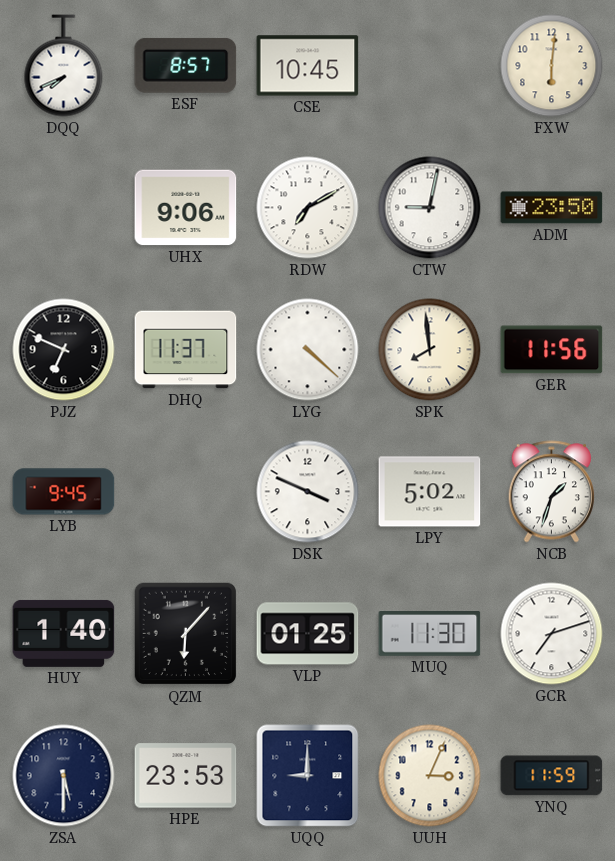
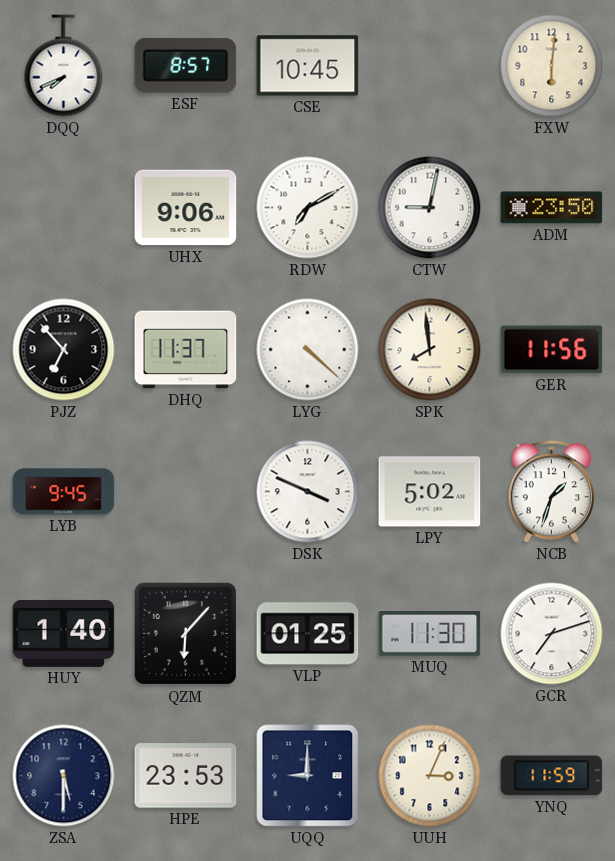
PJZ: 6:49 -> 6:53
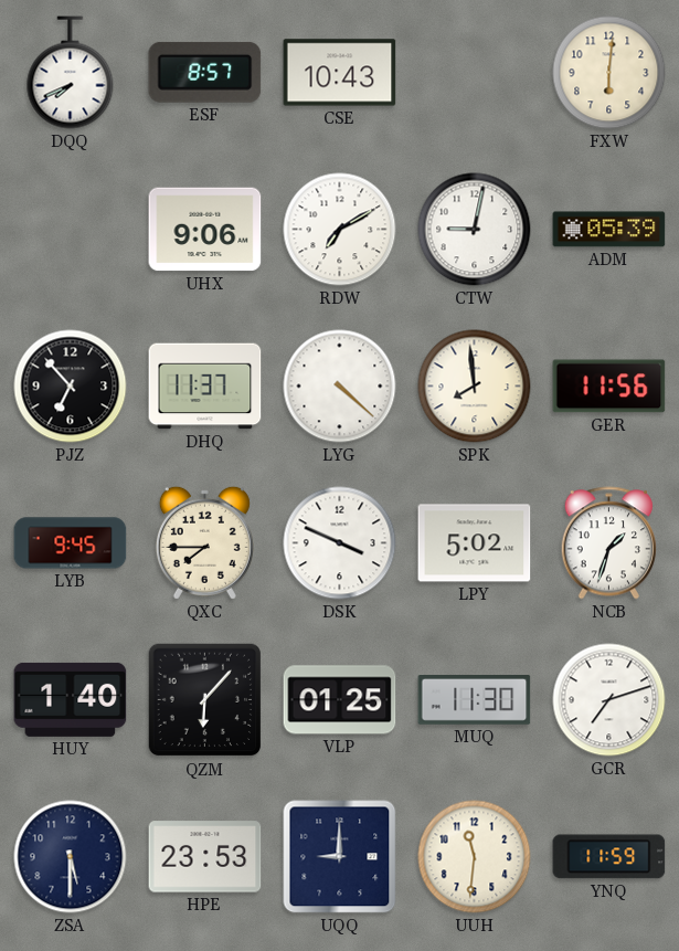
CSE: 10:45 -> 10:43
ADM: 23:50 -> 05:39
QXC: none -> 7:45
UUH: 3:04 -> 11:31
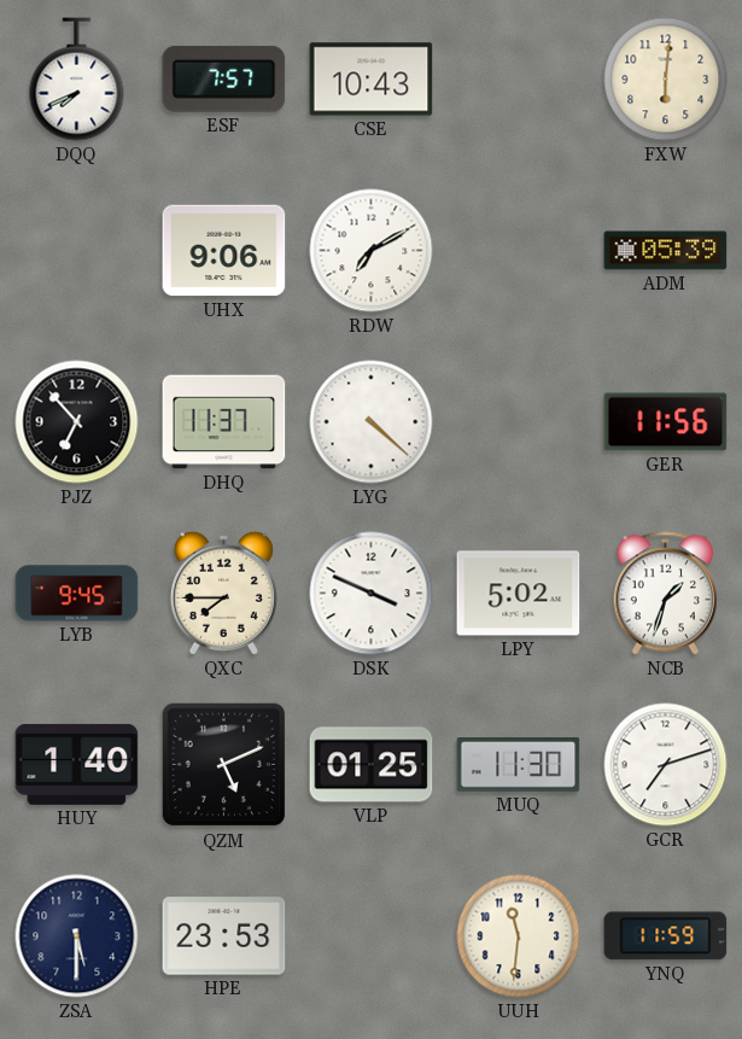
ESF: 8:57 -> 7:57
CTW: 9:02 -> none
SPK: 7:59 -> none
QZM: 6:07 -> 5:11
UQQ: 9:00 -> none
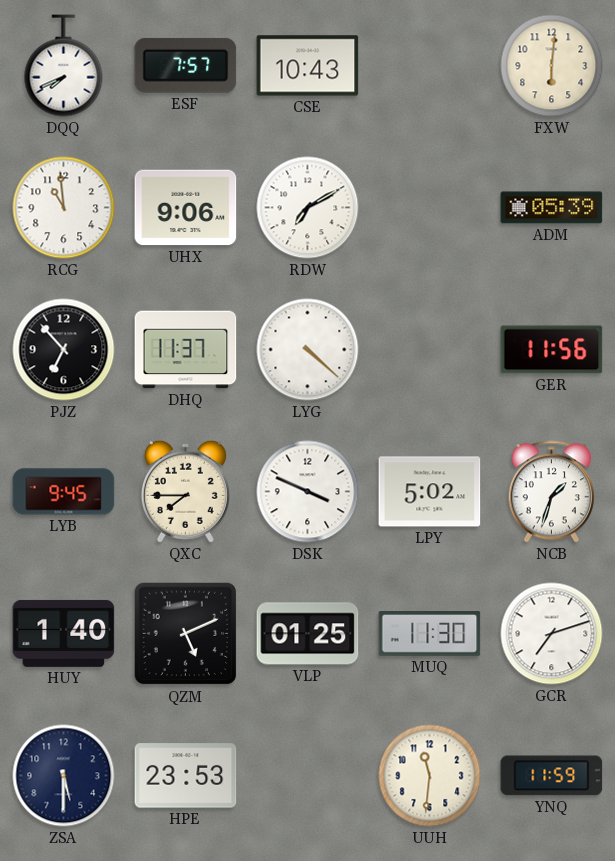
RCG: none -> 10:59
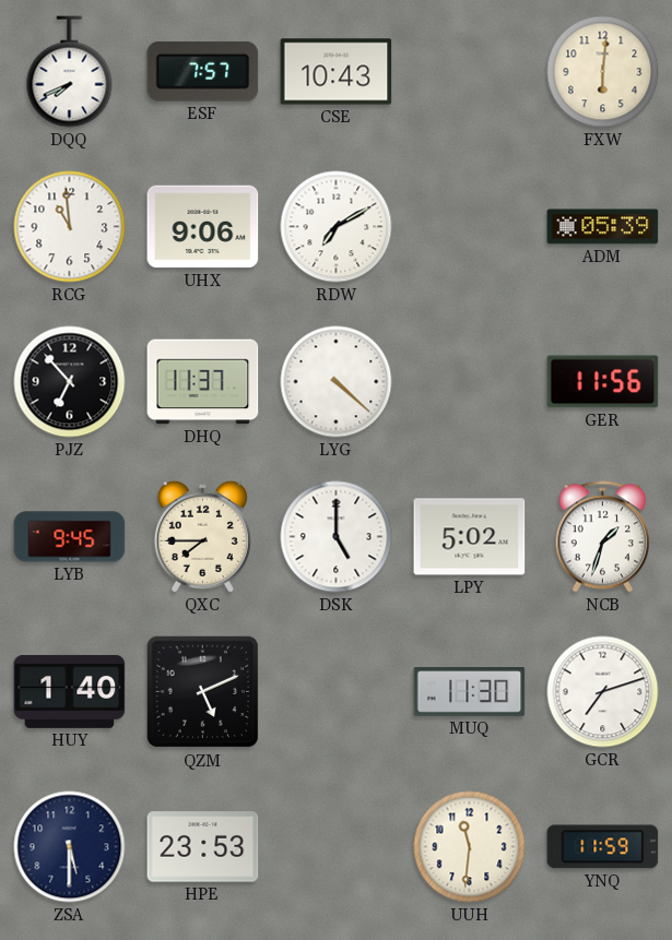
DSK: 3:49 -> 5:00
VLP: 01:25 -> none
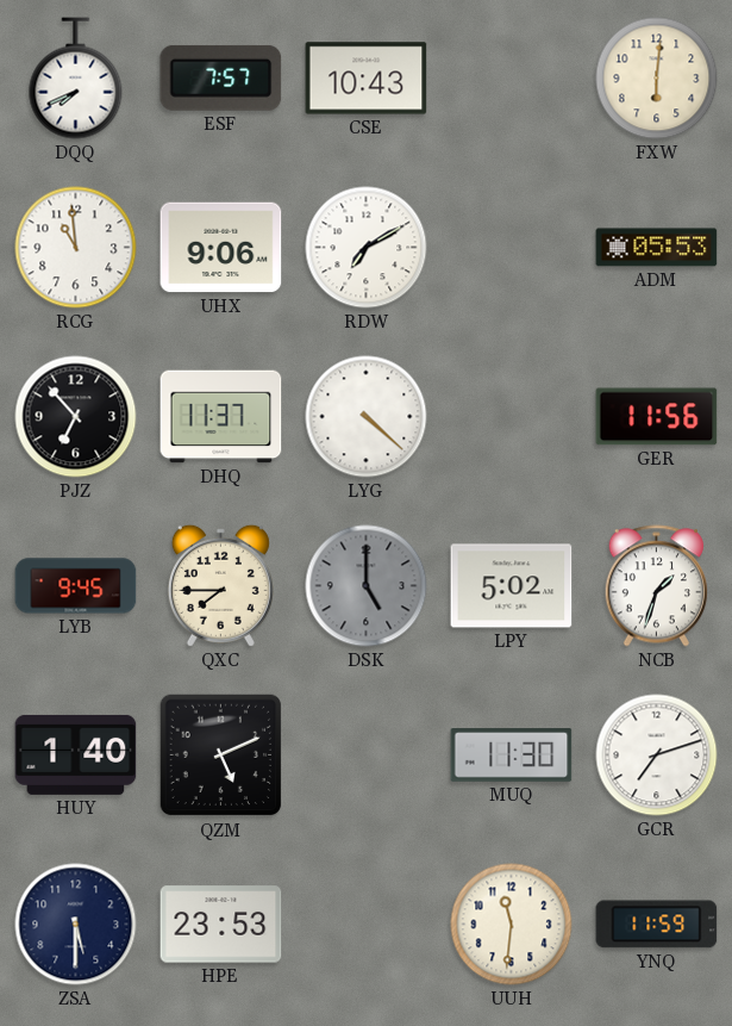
ADM: 05:39 -> 05:53
DSK dial: white -> grey
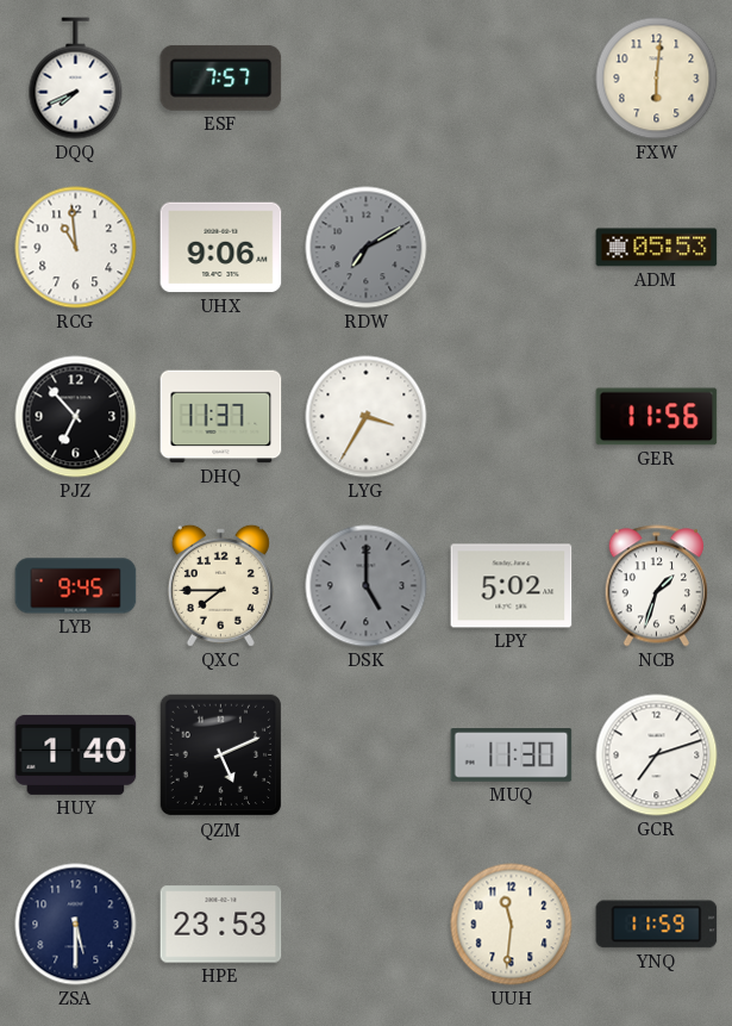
CSE: 10:43 -> none
RDW dial: white -> grey
LYG: 4:22 -> 3:35
